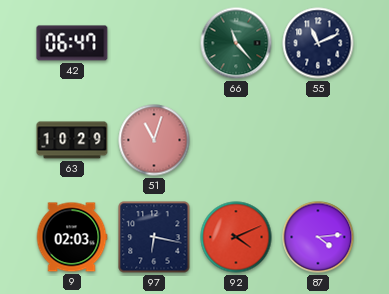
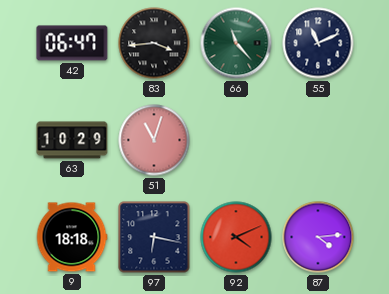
83: none -> 3:44
9: 02:03 -> 18:18
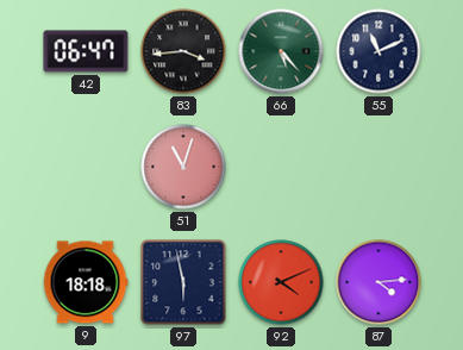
66: 11:23 -> 5:23
63: 10:29 -> none
97: 6:17 -> 5:58
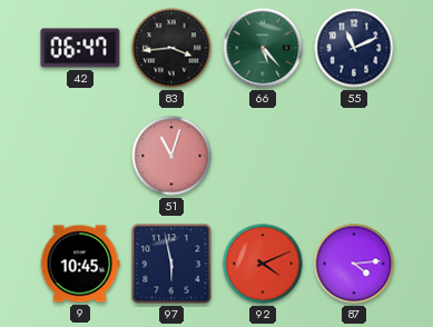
9: 18:18 -> 10:45
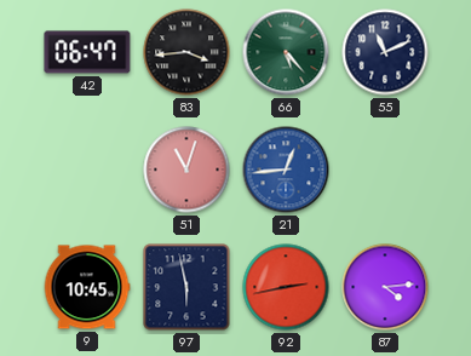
21: none -> 12:44
92: 4:11 -> 2:43
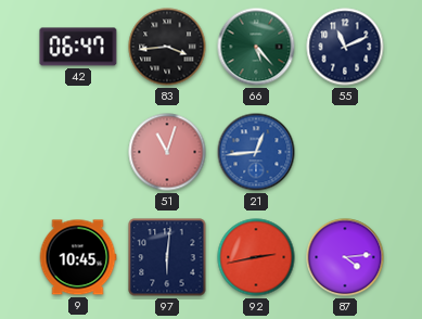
97: 5:58 -> 6:01
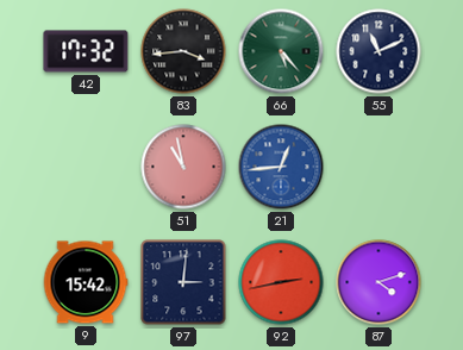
42: 06:47 -> 17:32
51: 11:03 -> 10:58
9: 10:45 -> 15:42
97: 6:01 -> 3:01
87: 4:14 -> 4:12
